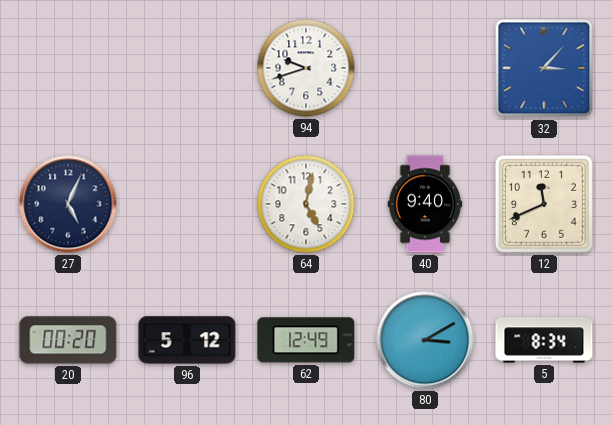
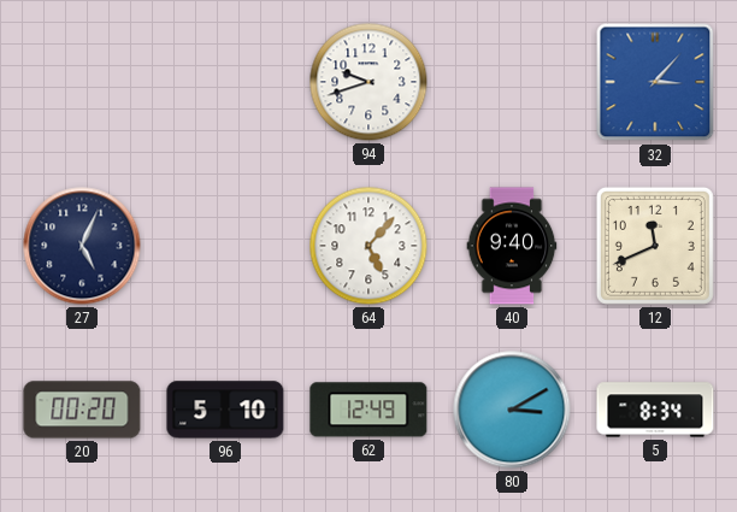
64: 5:02 -> 5:07
96: 5:12 -> 5:10
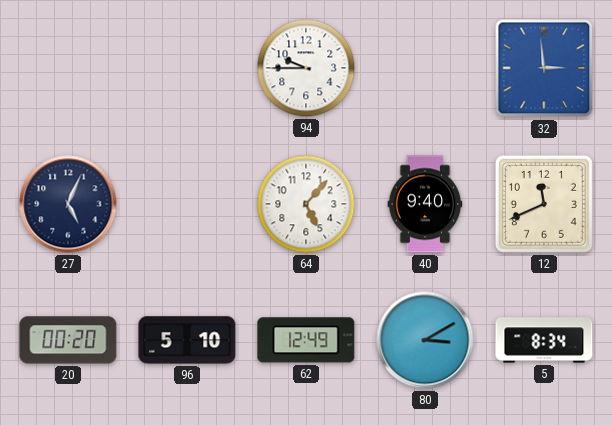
94: 9:42 -> 9:45
32: 3:07 -> 2:59
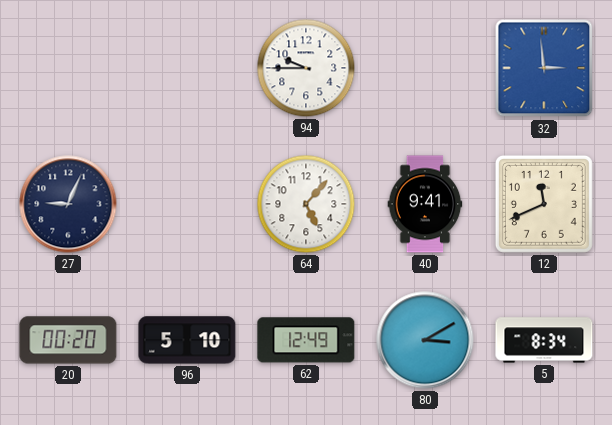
27: 5:04 -> 9:04
40: 9:40 -> 9:41
